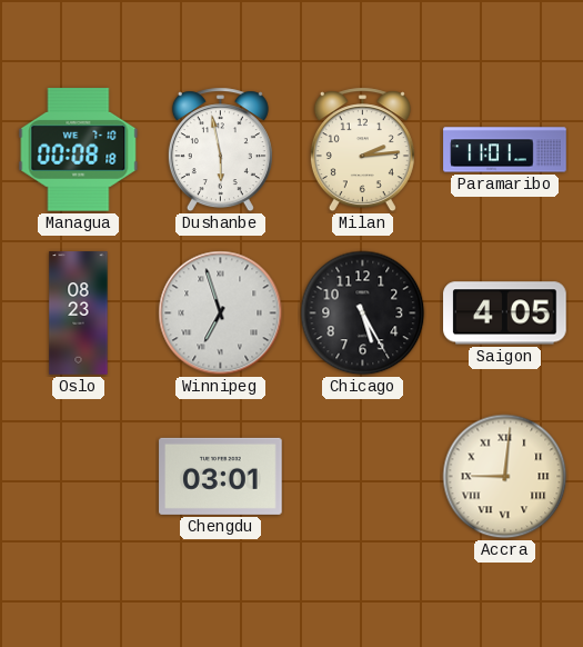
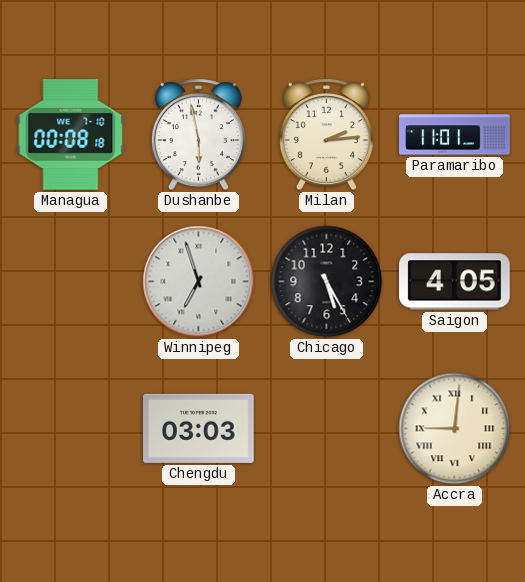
Oslo: 08:23 -> none
Chengdu: 03:01 -> 03:03
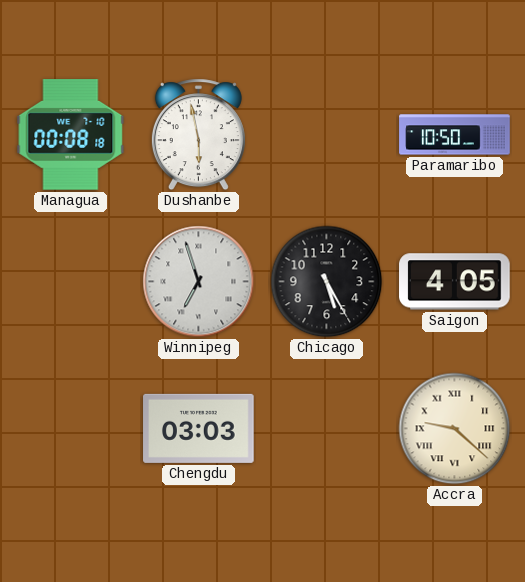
Milan: 2:14 -> none
Paramaribo: 11:01 -> 10:50
Accra: 9:01 -> 9:22
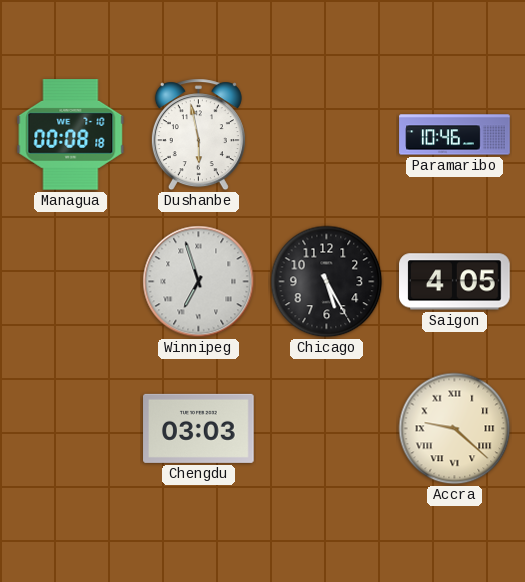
Paramaribo: 10:50 -> 10:46
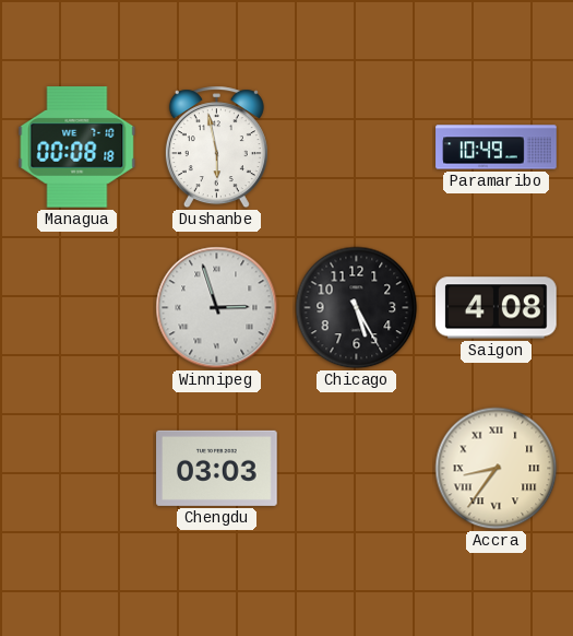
Paramaribo: 10:46 -> 10:49
Winnipeg: 6:57 -> 2:57
Saigon: 4:05 -> 4:08
Accra: 9:22 -> 8:36
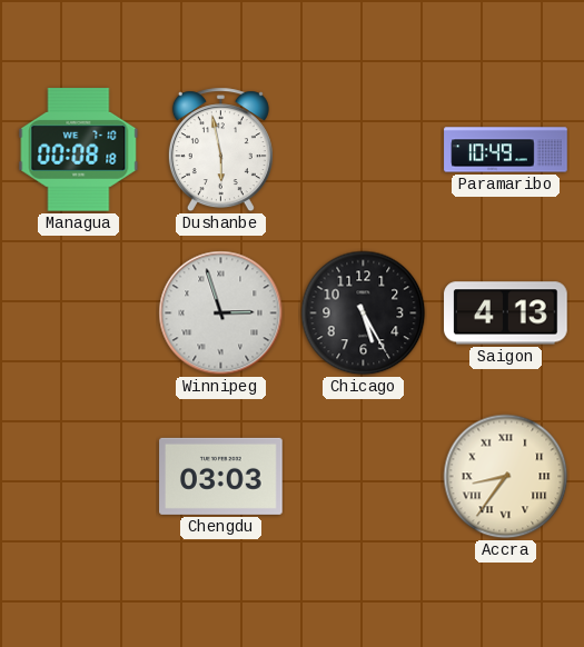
Saigon: 4:08 -> 4:13
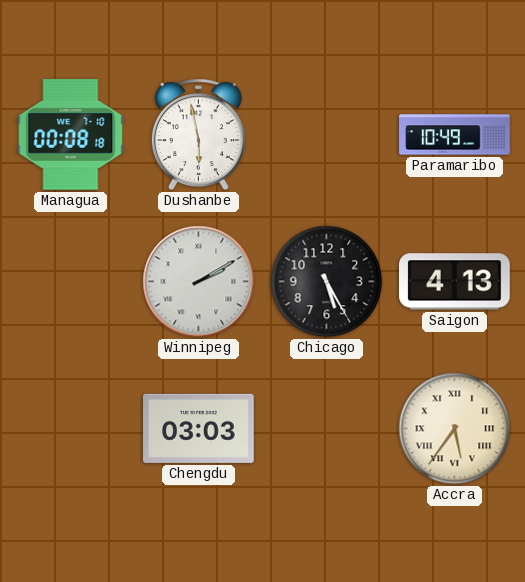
Winnipeg: 2:57 -> 2:10
Accra: 8:36 -> 5:36
